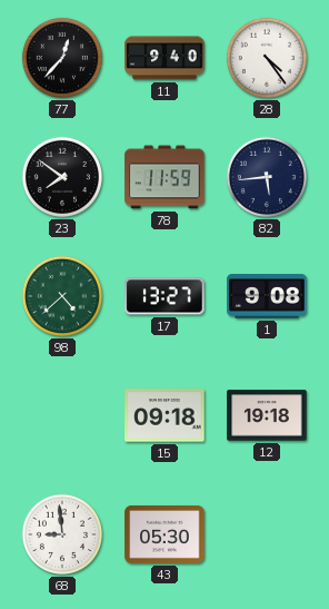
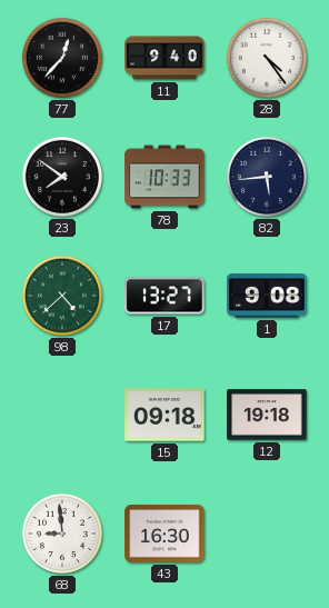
78: 11:59 -> 10:33
43: 05:30 -> 16:30
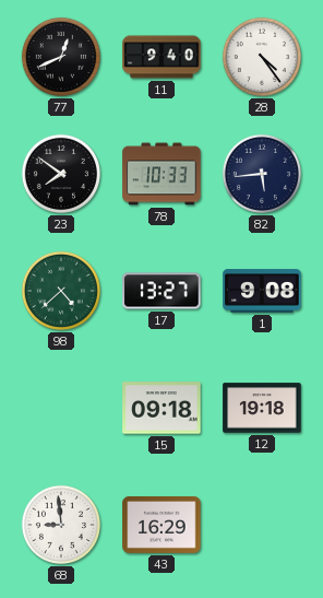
77: 12:37 -> 12:41
43: 16:30 -> 16:29
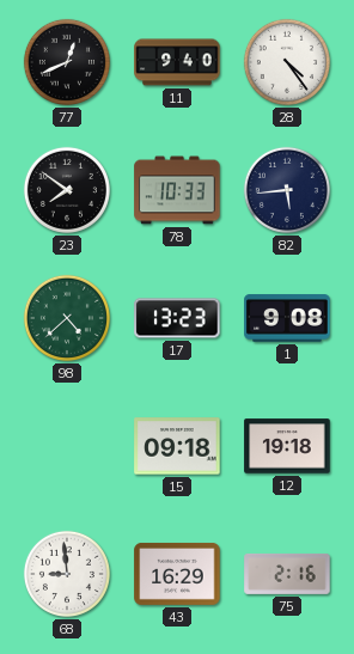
17: 13:27 -> 13:23
75: none -> 2:16
